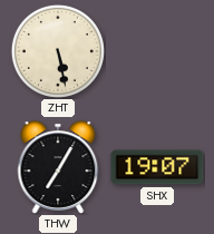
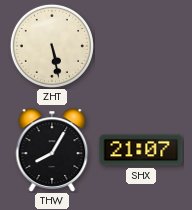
THW: 7:05 -> 8:05
SHX: 19:07 -> 21:07
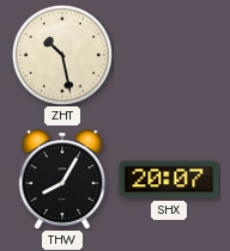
ZHT: 5:28 -> 10:28
SHX: 21:07 -> 20:07
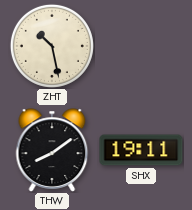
THW: 8:05 -> 8:09
SHX: 20:07 -> 19:11
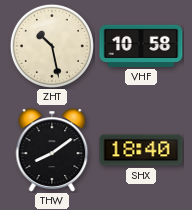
VHF: none -> 10:58
SHX: 19:11 -> 18:40
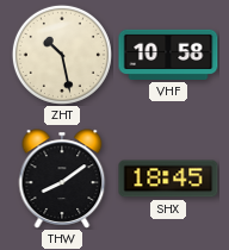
SHX: 18:40 -> 18:45
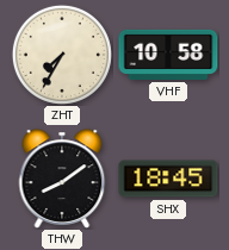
ZHT: 10:28 -> 7:35
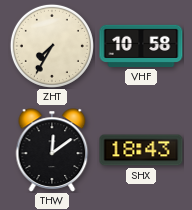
THW: 8:09 -> 12:09
SHX: 18:45 -> 18:43
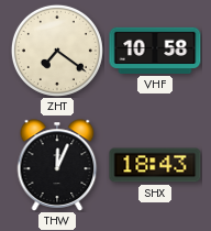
ZHT: 7:35 -> 7:21
THW: 12:09 -> 12:04
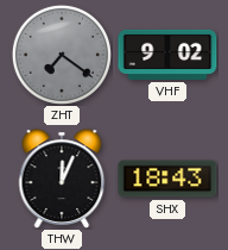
ZHT dial: cream -> grey
VHF: 10:58 -> 9:02
